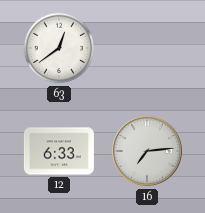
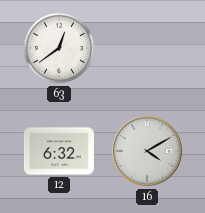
12: 6:33 -> 6:32
16: 7:14 -> 4:10
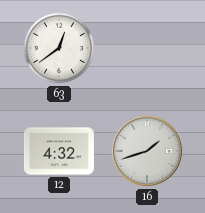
12: 6:32 -> 4:32
16: 4:10 -> 1:42
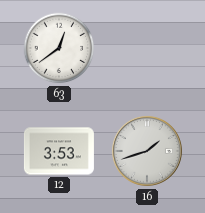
12: 4:32 -> 3:53
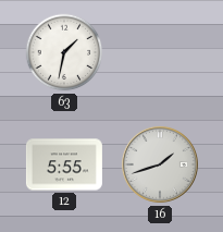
63: 12:39 -> 1:32
12: 3:53 -> 5:55
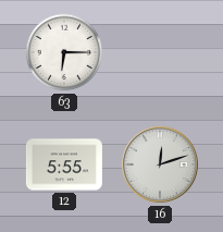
63: 1:32 -> 6:15
16: 1:42 -> 12:12
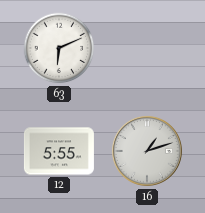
63: 6:15 -> 6:11
16: 12:12 -> 1:12
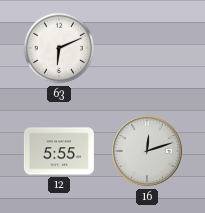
16: 1:12 -> 12:12
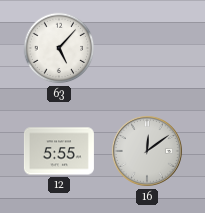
63: 6:11 -> 5:07
16: 12:12 -> 12:09
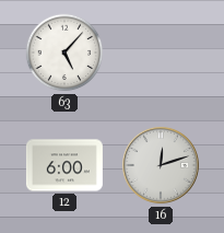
12: 5:55 -> 6:00
16: 12:09 -> 12:12
